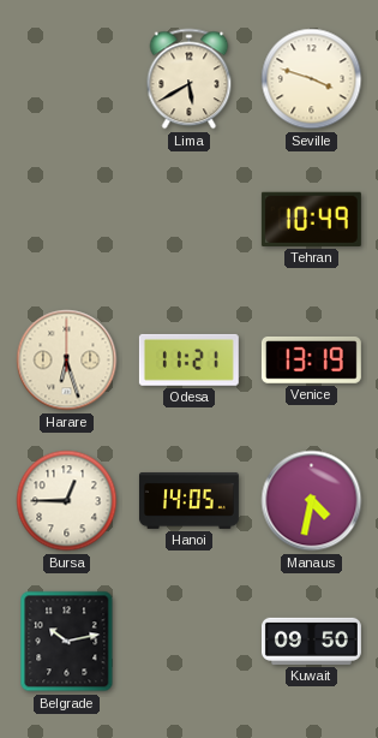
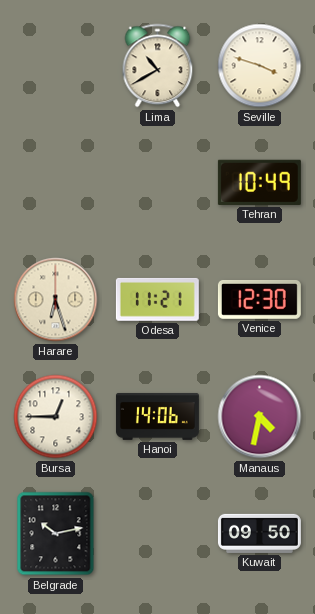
Lima: 5:40 -> 10:40
Venice: 13:19 -> 12:30
Hanoi: 14:05 -> 14:06
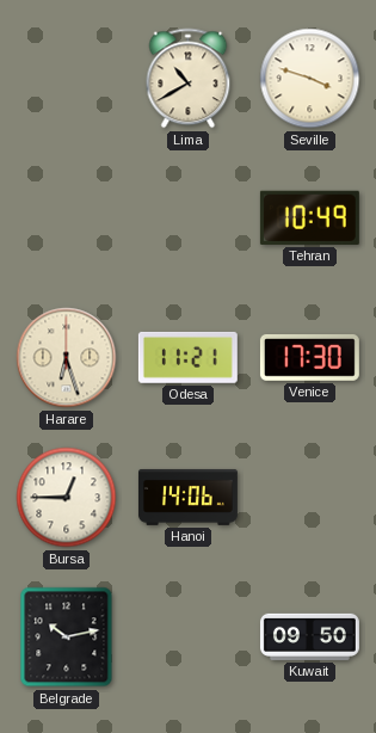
Venice: 12:30 -> 17:30
Manaus: 4:32 -> none
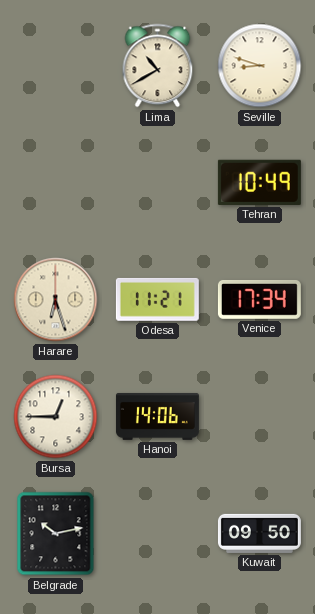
Seville: 3:48 -> 8:48
Venice: 17:30 -> 17:34
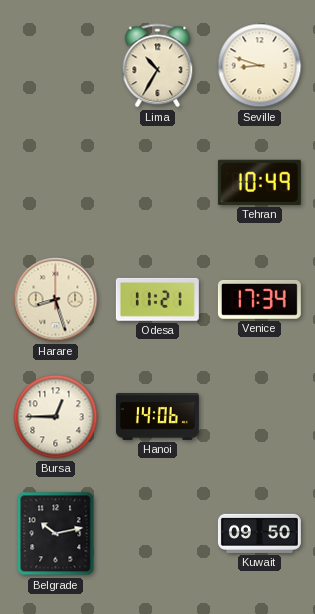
Lima: 10:40 -> 10:35
Harare: 6:27 -> 8:27
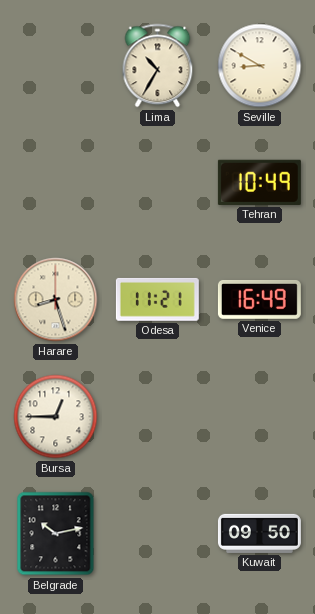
Seville: 8:48 -> 8:50
Venice: 17:34 -> 16:49
Hanoi: 14:06 -> none
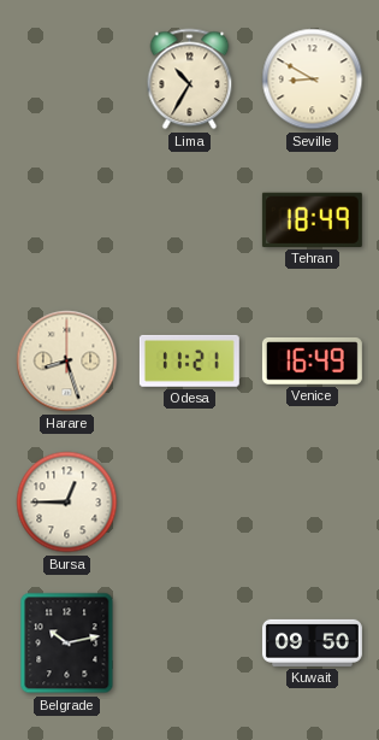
Tehran: 10:49 -> 18:49
